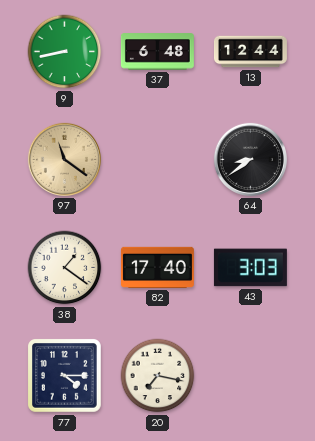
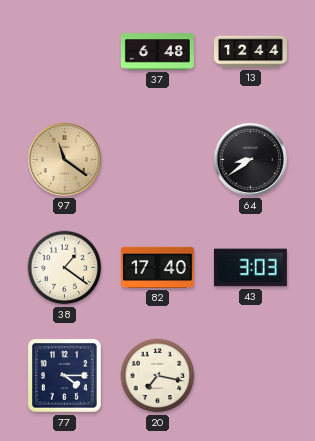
9: 8:43 -> none
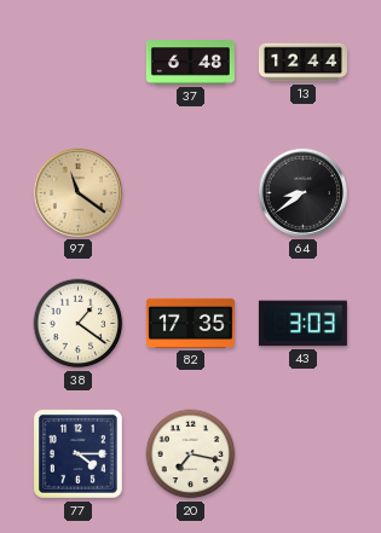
82: 17:40 -> 17:35
